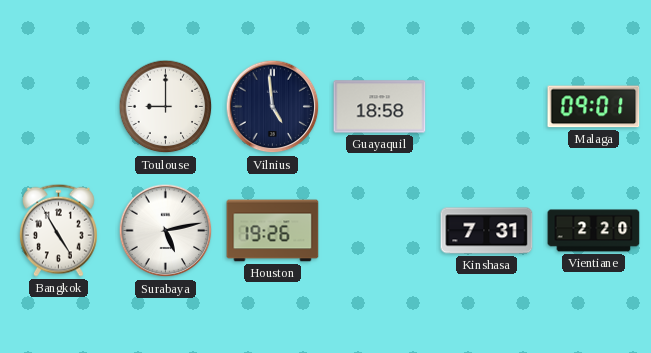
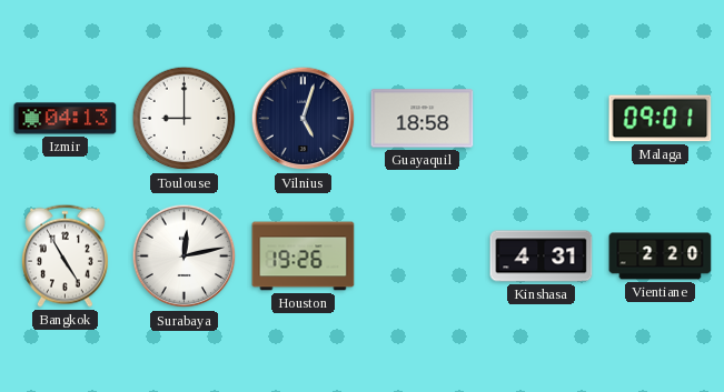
Izmir: none -> 04:13
Vilnius: 4:59 -> 5:03
Surabaya: 5:13 -> 12:13
Kinshasa: 7:31 -> 4:31
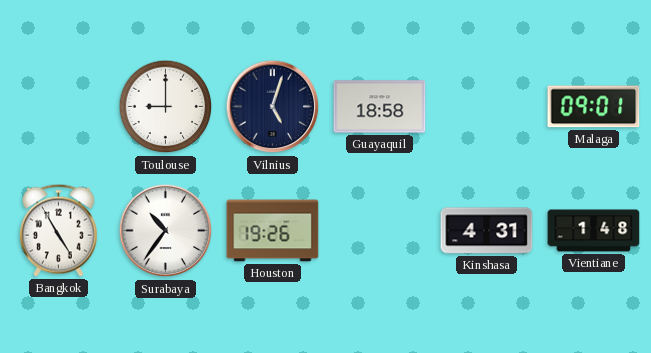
Izmir: 04:13 -> none
Surabaya: 12:13 -> 10:36
Vientiane: 2:20 -> 1:48
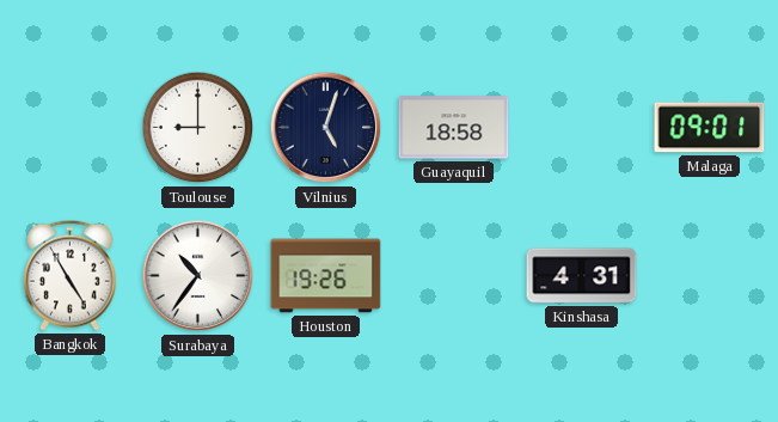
Vientiane: 1:48 -> none
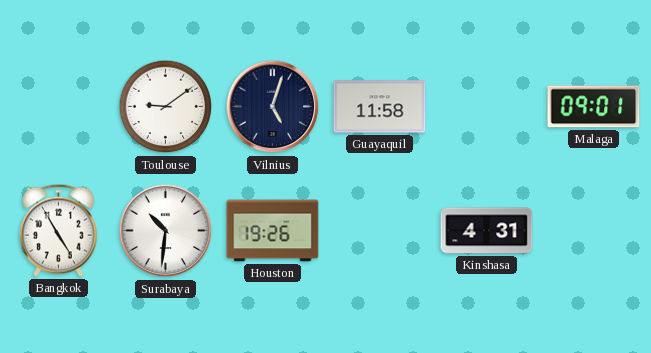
Toulouse: 9:00 -> 9:09
Guayaquil: 18:58 -> 11:58
Surabaya: 10:36 -> 10:31
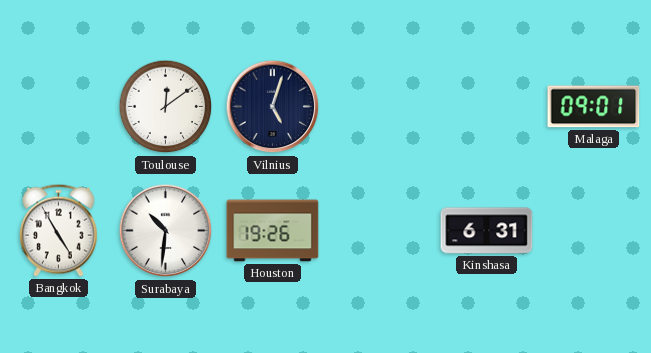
Toulouse: 9:09 -> 12:09
Guayaquil: 11:58 -> none
Kinshasa: 4:31 -> 6:31
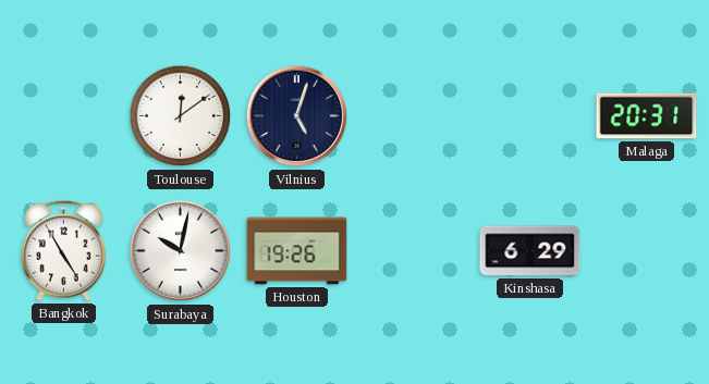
Malaga: 09:01 -> 20:31
Surabaya: 10:31 -> 10:02
Kinshasa: 6:31 -> 6:29
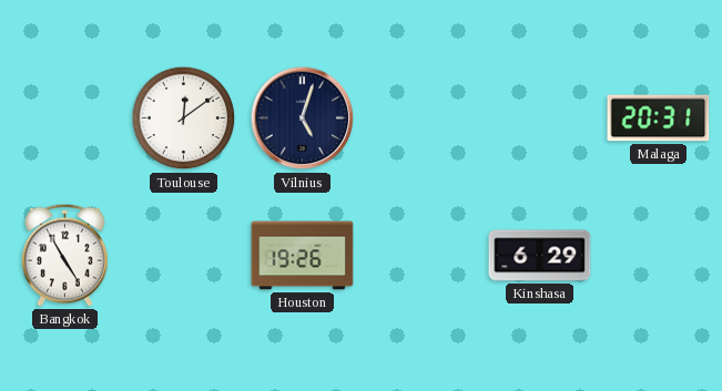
Surabaya: 10:02 -> none
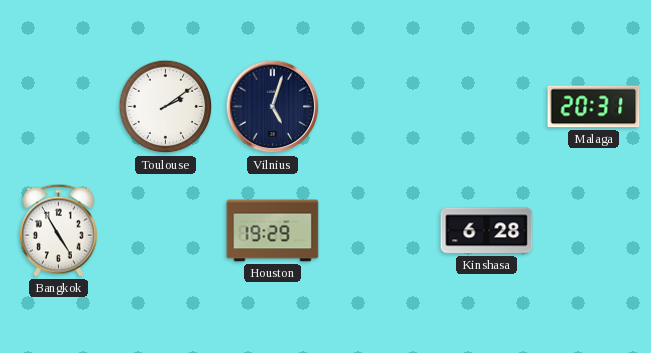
Toulouse: 12:09 -> 2:09
Houston: 19:26 -> 19:29
Kinshasa: 6:29 -> 6:28
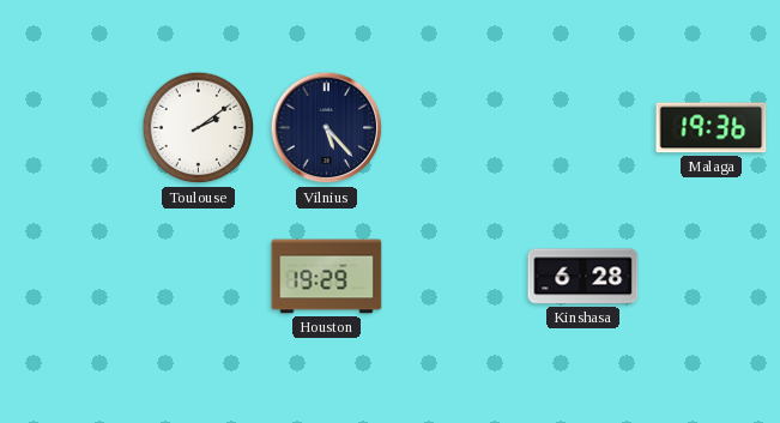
Vilnius: 5:03 -> 5:23
Malaga: 20:31 -> 19:36
Bangkok: 4:55 -> none
